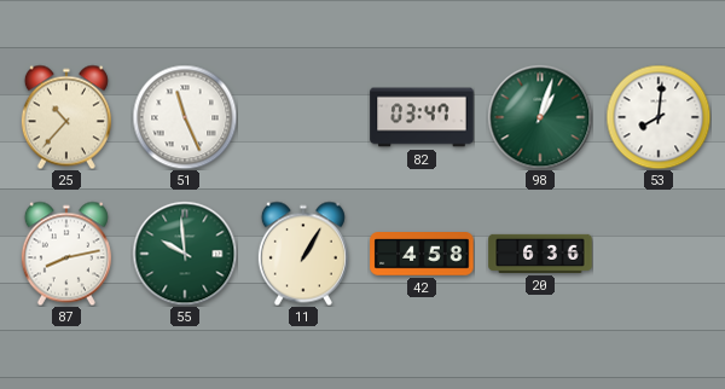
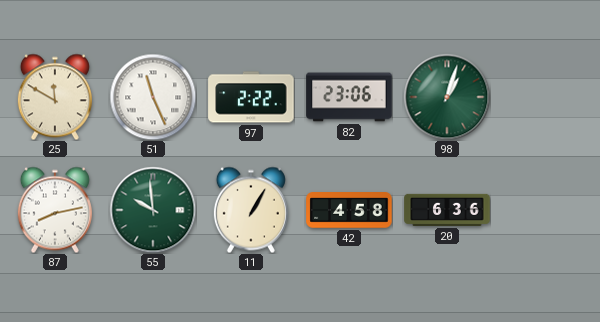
25: 10:37 -> 11:50
97: none -> 2:22
82: 03:47 -> 23:06
53: 8:01 -> none
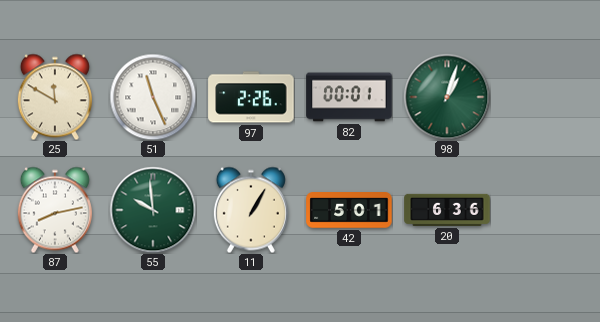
97: 2:22 -> 2:26
82: 23:06 -> 00:01
42: 4:58 -> 5:01
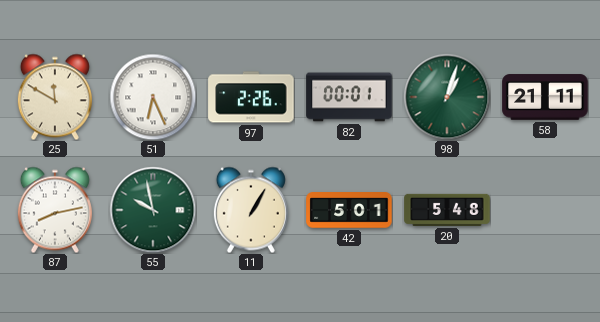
51: 11:26 -> 6:26
58: none -> 21:11
55: 9:59 -> 9:58
20: 6:36 -> 5:48
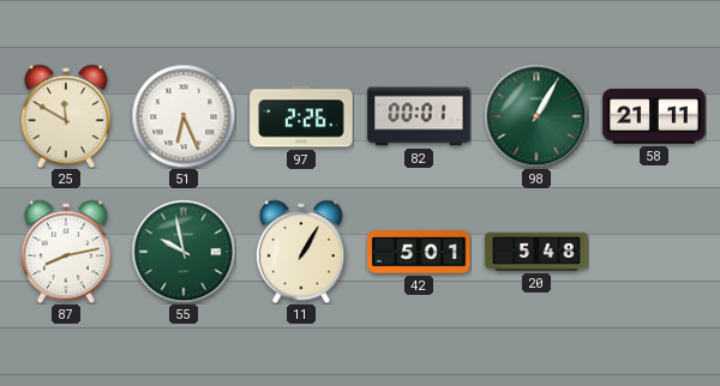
98: 1:03 -> 1:05
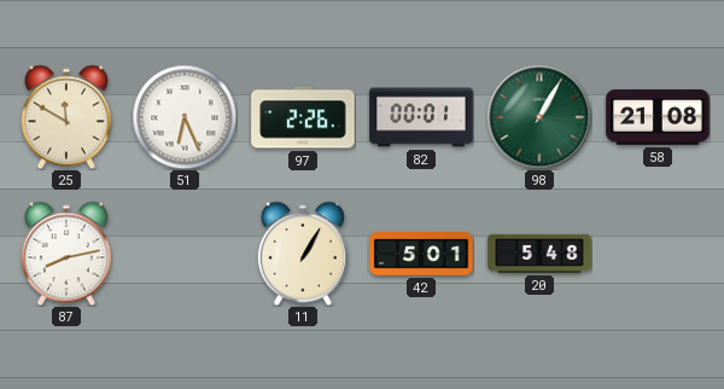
58: 21:11 -> 21:08
55: 9:58 -> none
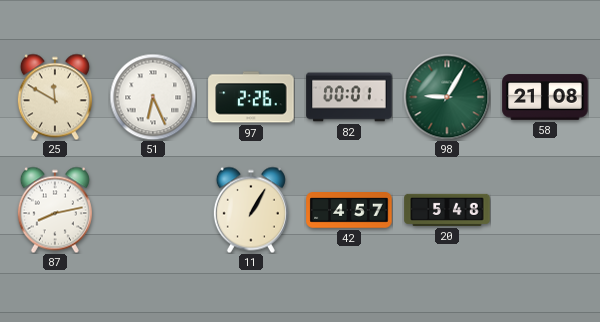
98: 1:05 -> 9:05
42: 5:01 -> 4:57
